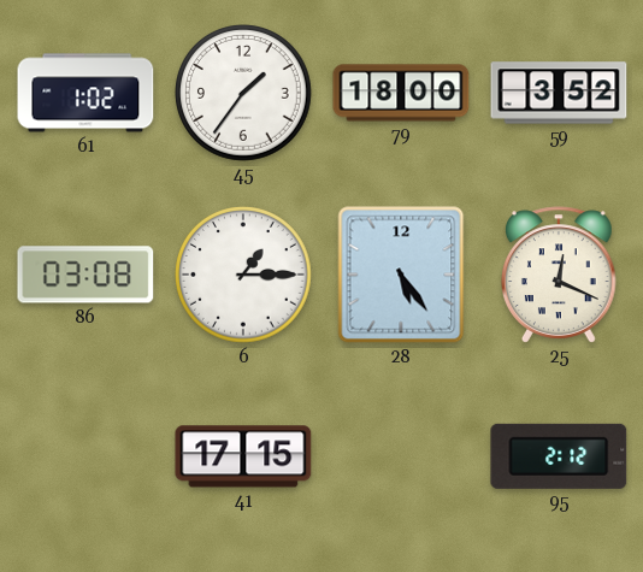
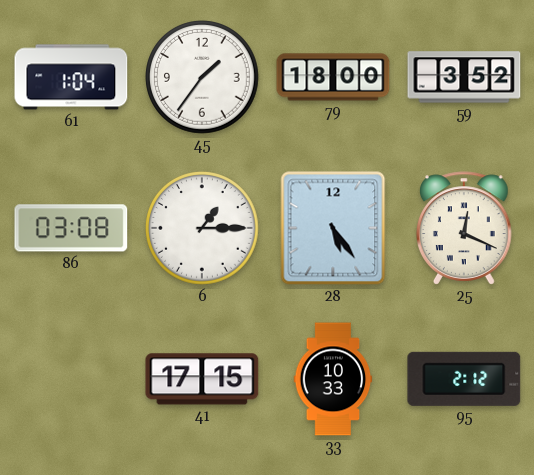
61: 1:02 -> 1:04
33: none -> 10:33
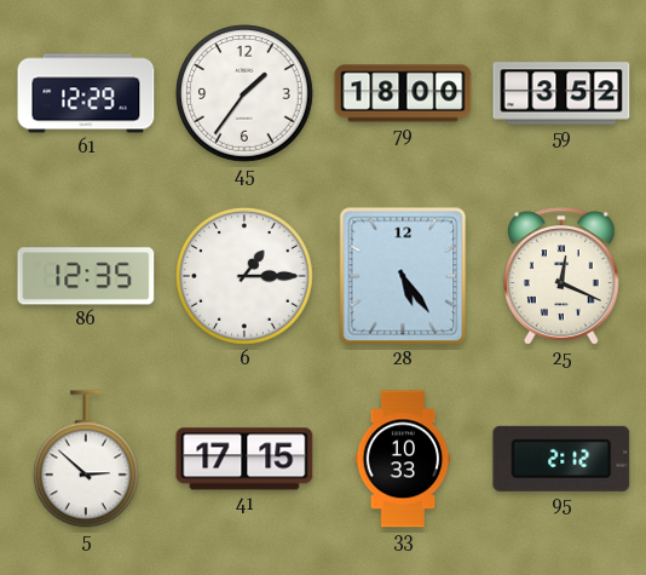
61: 1:04 -> 12:29
86: 03:08 -> 12:35
5: none -> 2:52
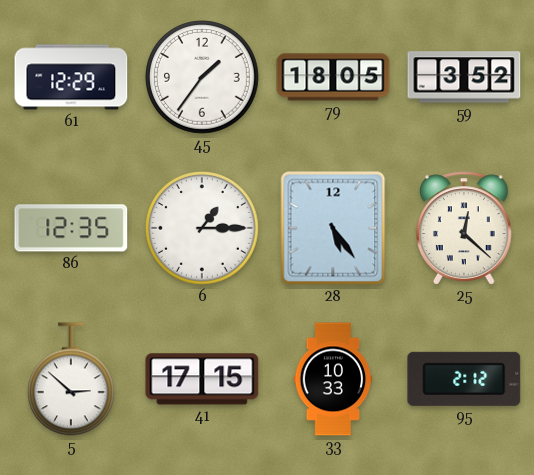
79: 18:00 -> 18:05
25: 12:19 -> 12:22
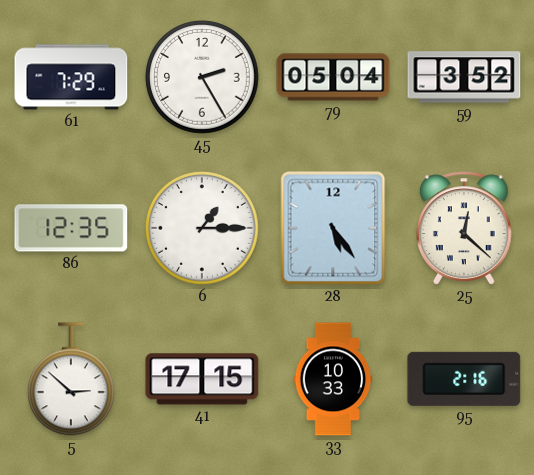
61: 12:29 -> 7:29
45: 1:36 -> 2:25
79: 18:05 -> 05:04
95: 2:12 -> 2:16
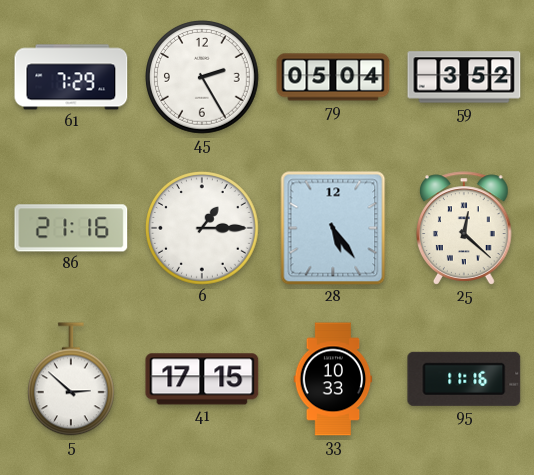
86: 12:35 -> 21:16
95: 2:16 -> 11:16
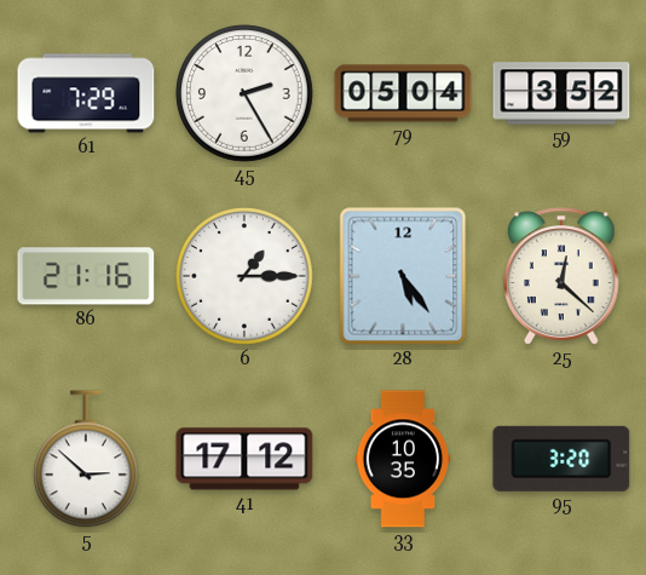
41: 17:15 -> 17:12
33: 10:33 -> 10:35
95: 11:16 -> 3:20
